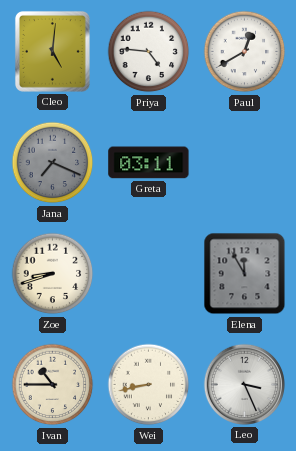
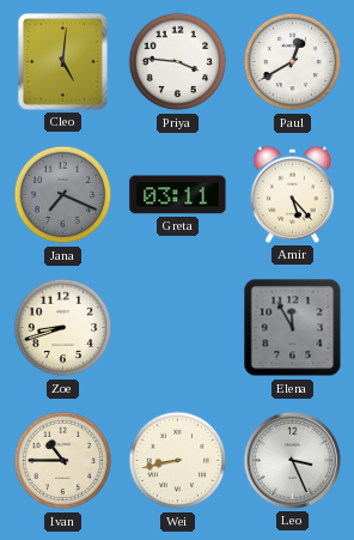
Priya: 4:46 -> 3:46
Amir: none -> 5:23
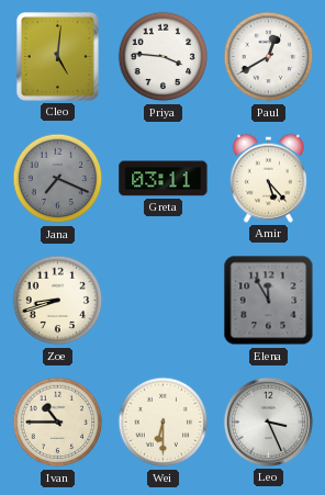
Wei: 8:43 -> 6:30
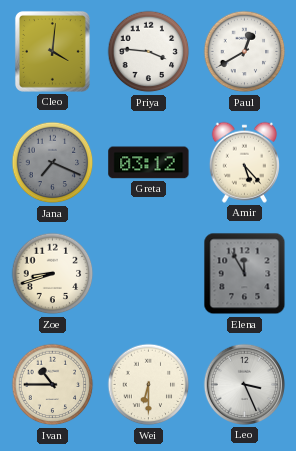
Cleo: 5:01 -> 4:01
Greta: 03:11 -> 03:12
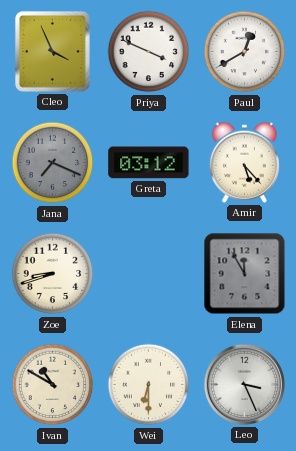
Cleo: 4:01 -> 3:56
Priya: 3:46 -> 3:49
Ivan: 10:45 -> 10:50
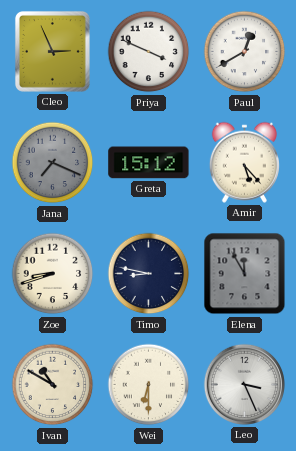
Cleo: 3:56 -> 2:56
Greta: 03:12 -> 15:12
Timo: none -> 8:47
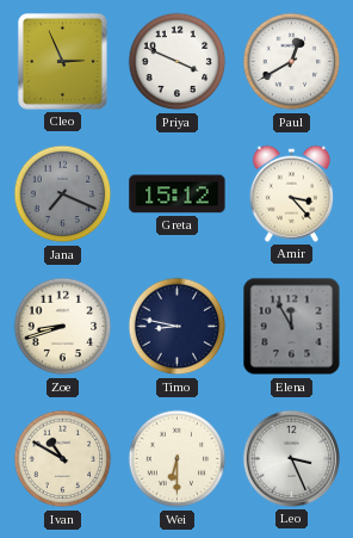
Amir: 5:23 -> 3:23
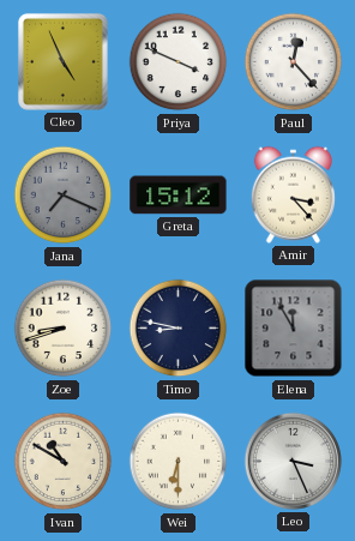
Cleo: 2:56 -> 4:56
Paul: 12:40 -> 12:23
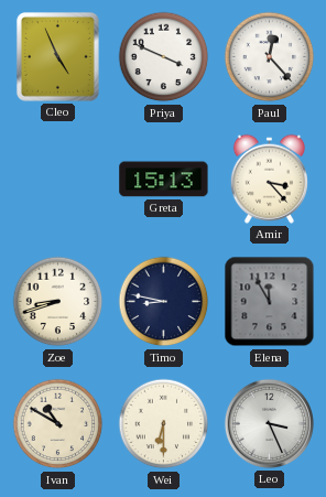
Jana: 7:19 -> none
Greta: 15:12 -> 15:13
